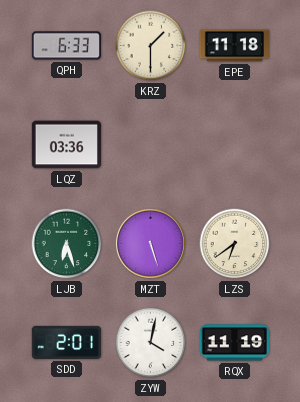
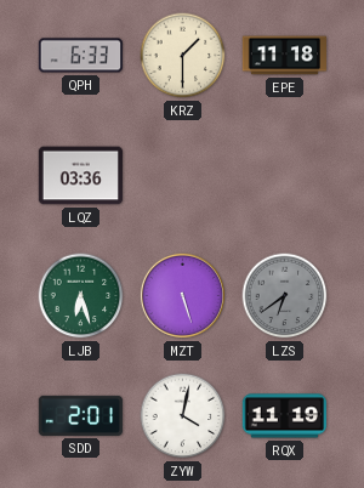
LZS dial: cream -> grey
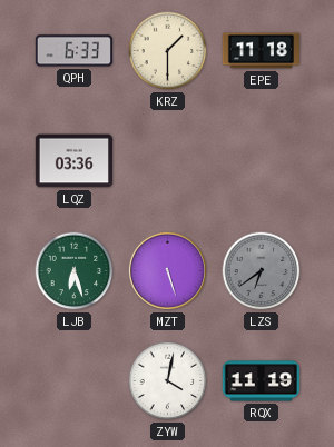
SDD: 2:01 -> none
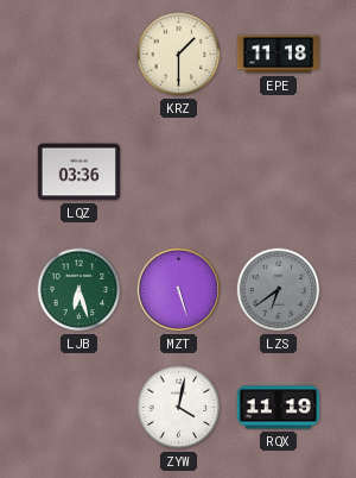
QPH: 6:33 -> none
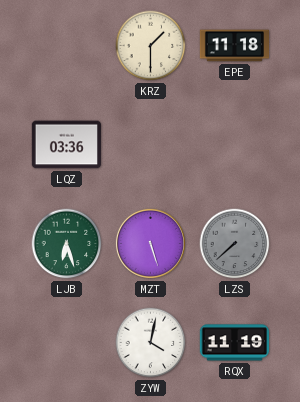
LZS: 6:39 -> 7:38
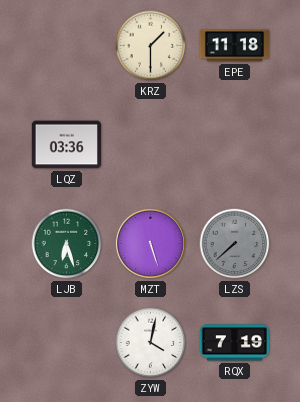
RQX: 11:19 -> 7:19
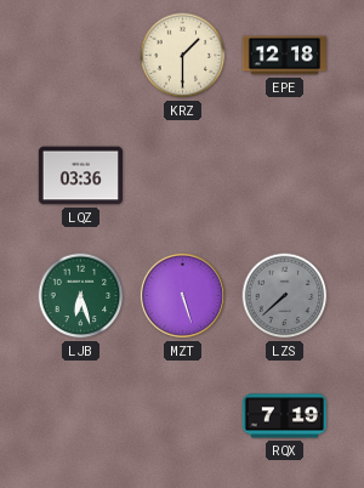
EPE: 11:18 -> 12:18
ZYW: 4:02 -> none
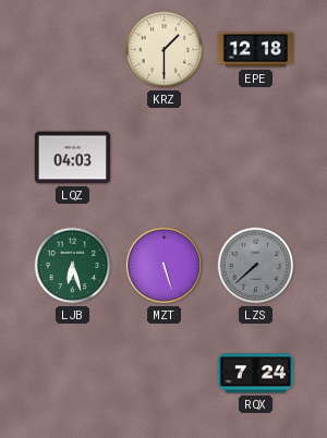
LQZ: 03:36 -> 04:03
RQX: 7:19 -> 7:24
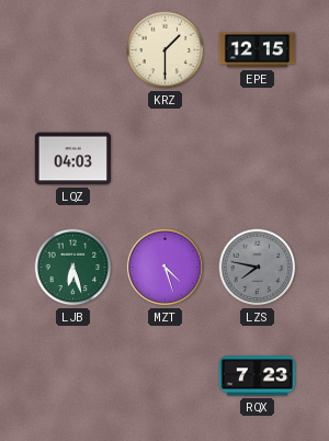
EPE: 12:18 -> 12:15
MZT: 5:27 -> 4:27
LZS: 7:38 -> 7:47
RQX: 7:24 -> 7:23
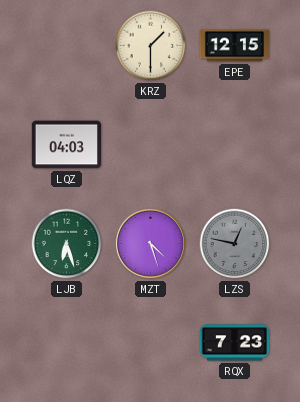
LZS: 7:47 -> 12:47
